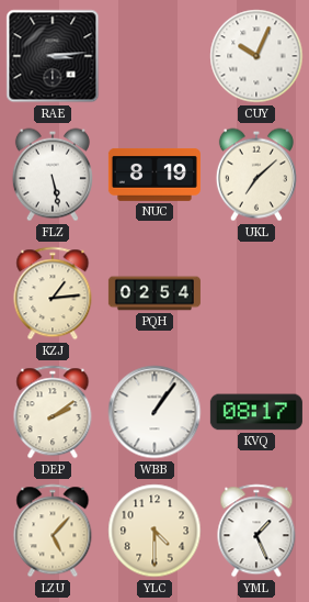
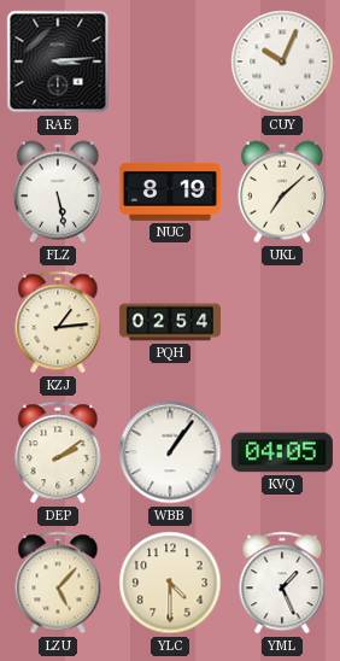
KVQ: 08:17 -> 04:05
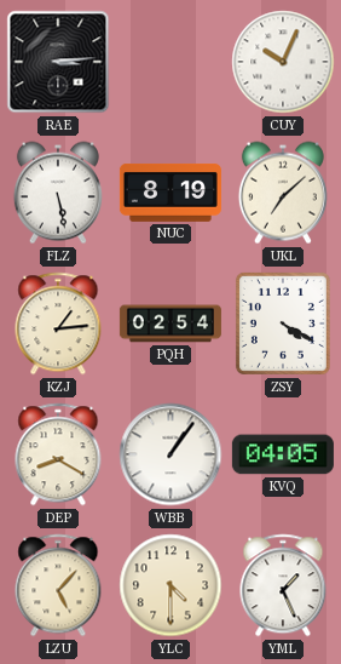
ZSY: none -> 4:20
DEP: 2:09 -> 8:20
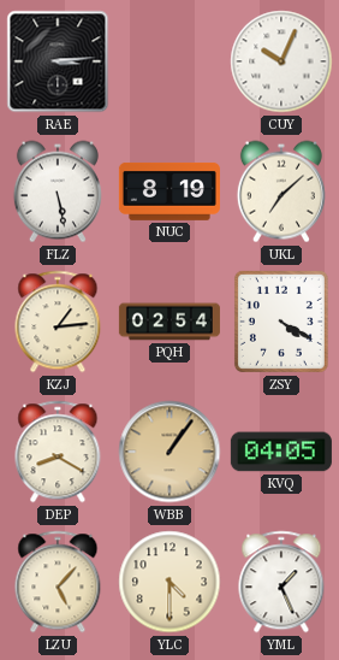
WBB dial: white -> champagne
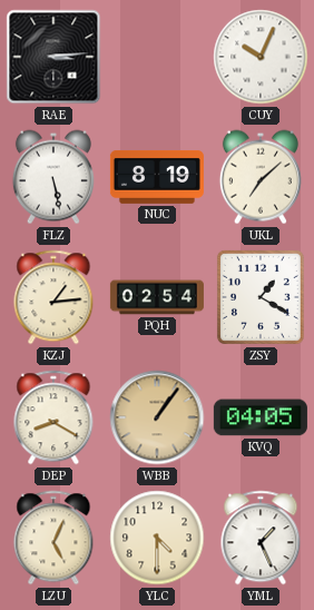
ZSY: 4:20 -> 1:20
LZU: 5:07 -> 5:04
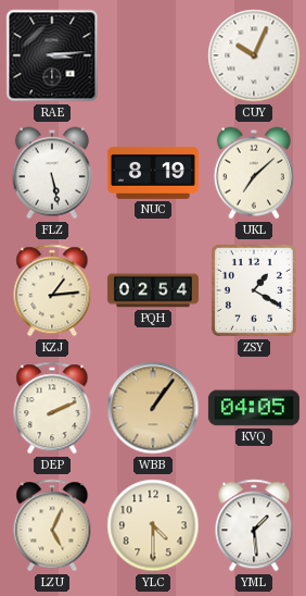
DEP: 8:20 -> 2:11
YML: 1:26 -> 1:29
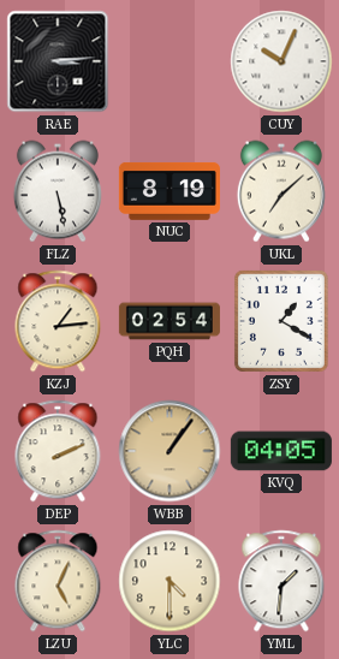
YML: 1:29 -> 1:31
